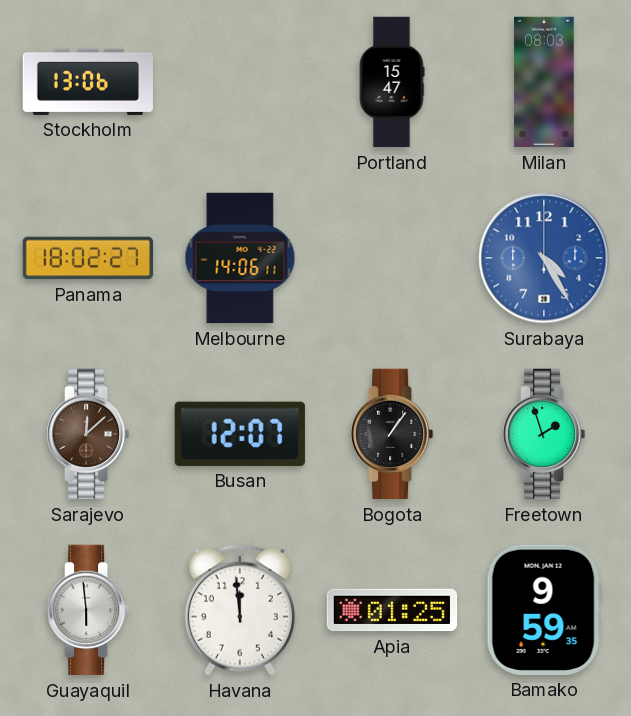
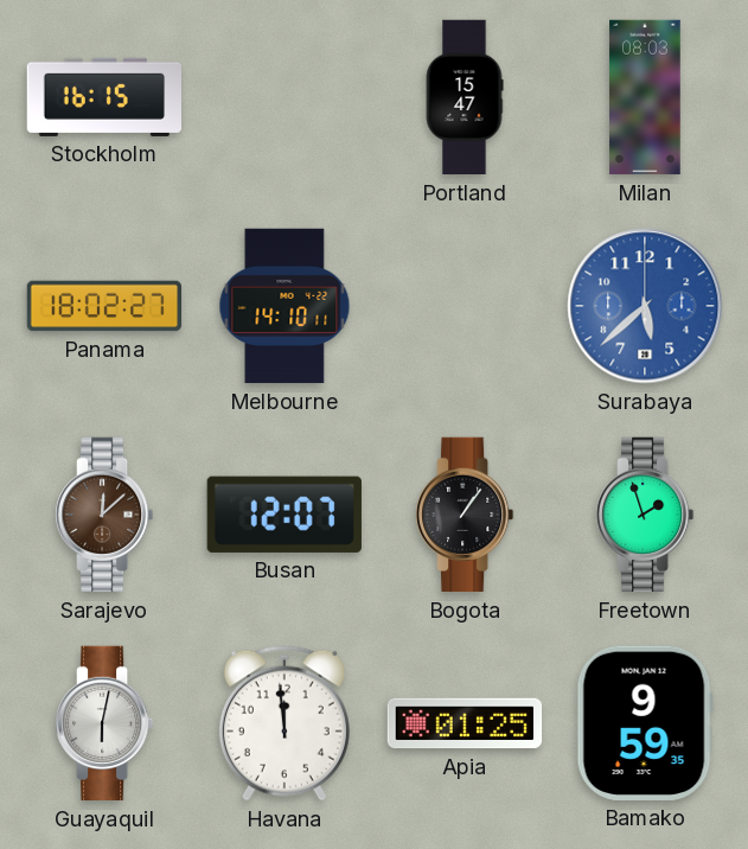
Stockholm: 13:06 -> 16:15
Melbourne: 14:06 -> 14:10
Surabaya: 4:25 -> 5:38
Guayaquil: 5:59 -> 6:02
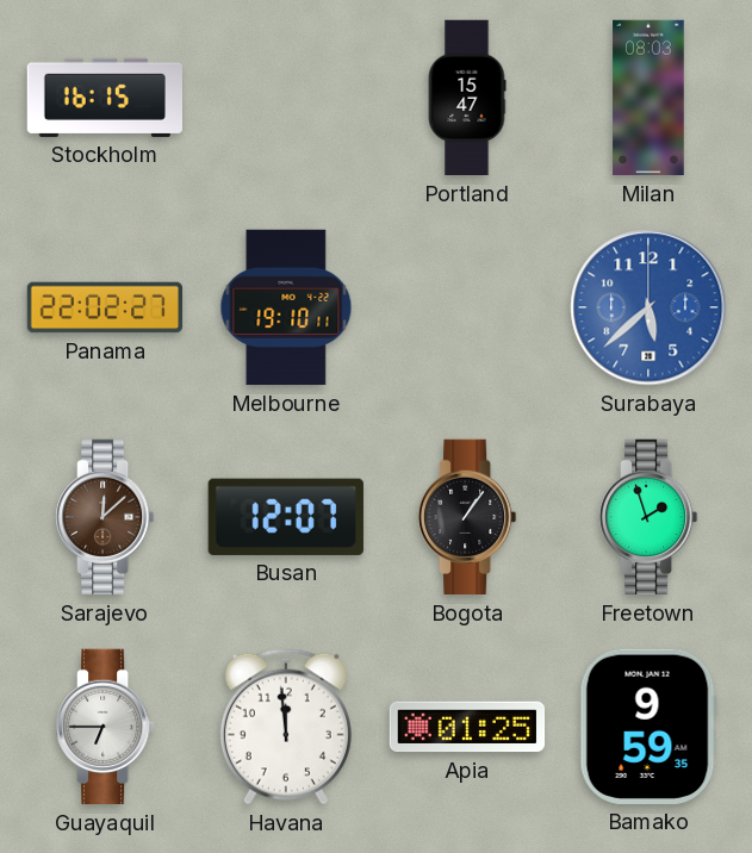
Panama: 18:02 -> 22:02
Melbourne: 14:10 -> 19:10
Guayaquil: 6:02 -> 6:45
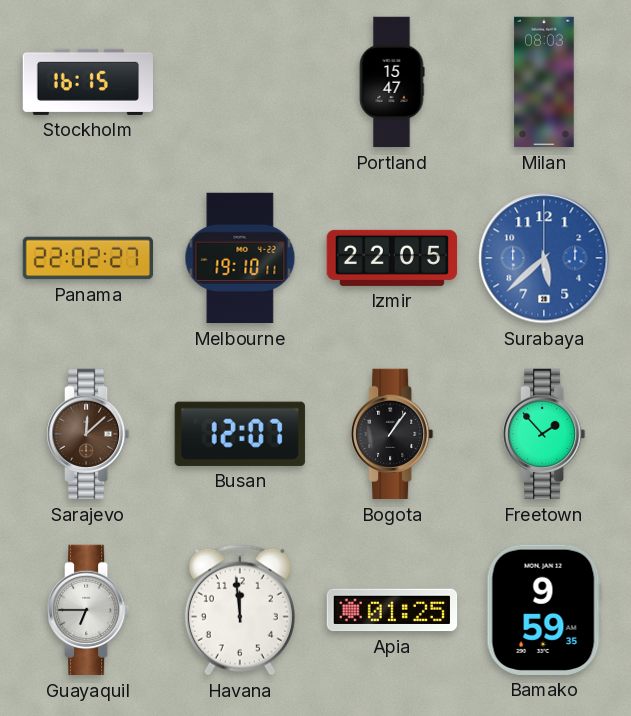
Izmir: none -> 22:05
Freetown: 1:57 -> 1:53
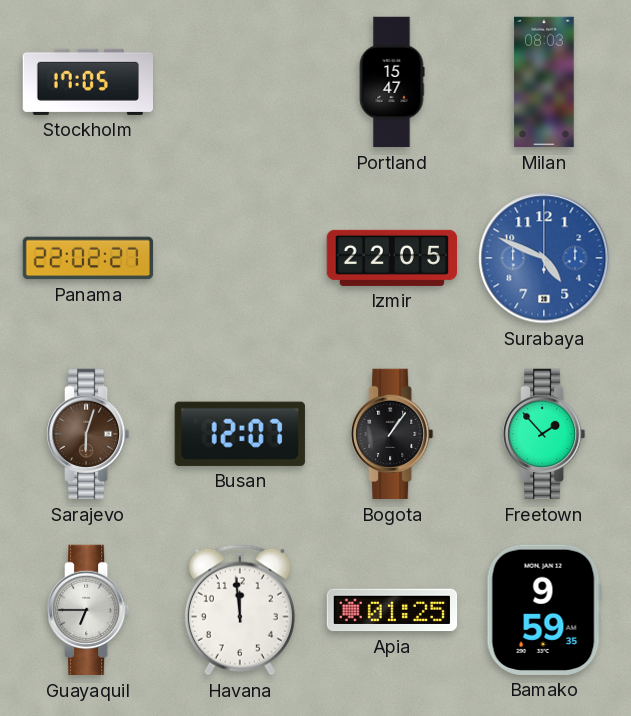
Stockholm: 16:15 -> 17:05
Melbourne: 19:10 -> none
Surabaya: 5:38 -> 4:49
Sarajevo: 12:08 -> 6:03
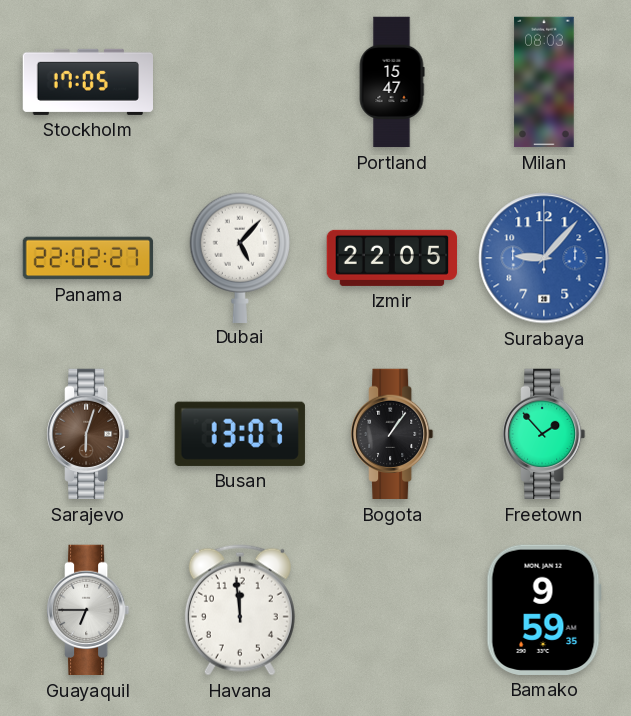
Dubai: none -> 5:07
Surabaya: 4:49 -> 9:07
Busan: 12:07 -> 13:07
Apia: 01:25 -> none
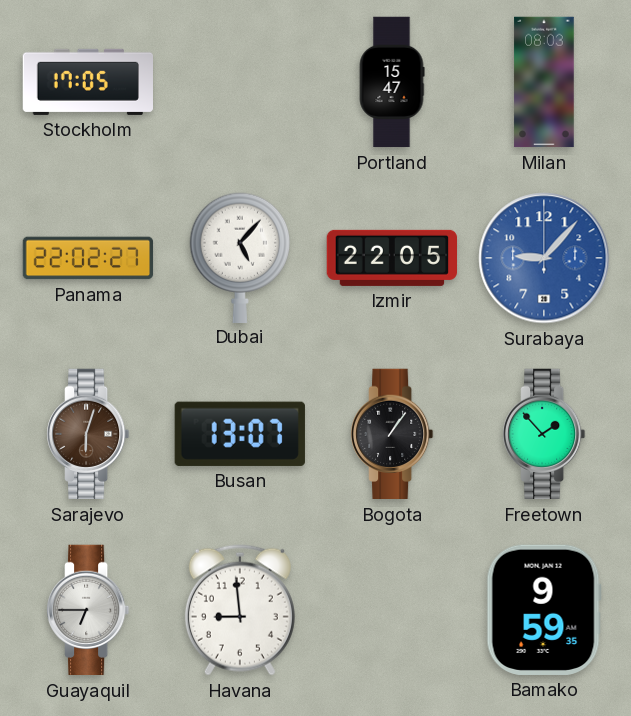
Havana: 11:59 -> 8:59
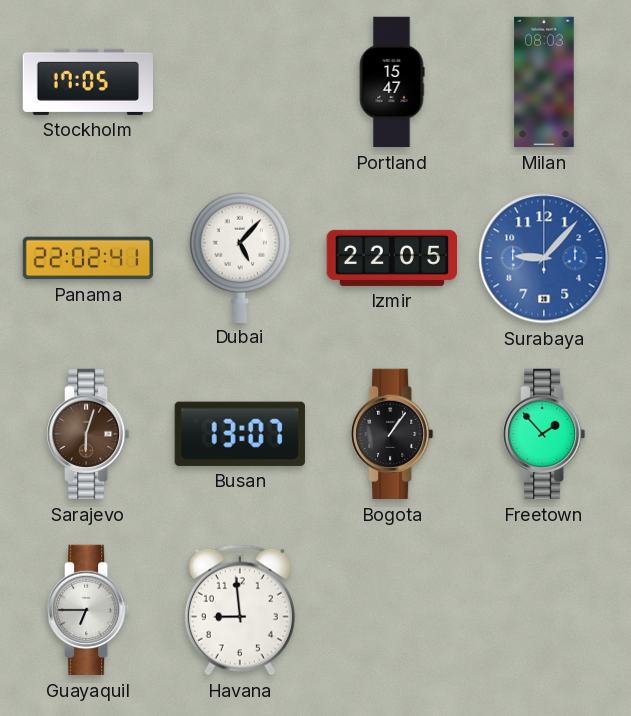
Panama: 22:02:27 -> 22:02:41
Bamako: 9:59 -> none
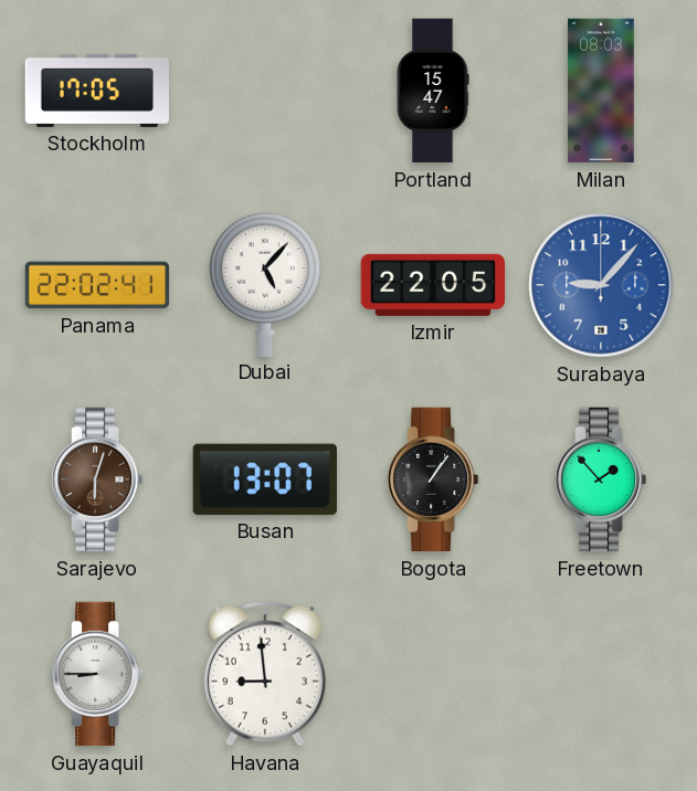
Guayaquil: 6:45 -> 8:45
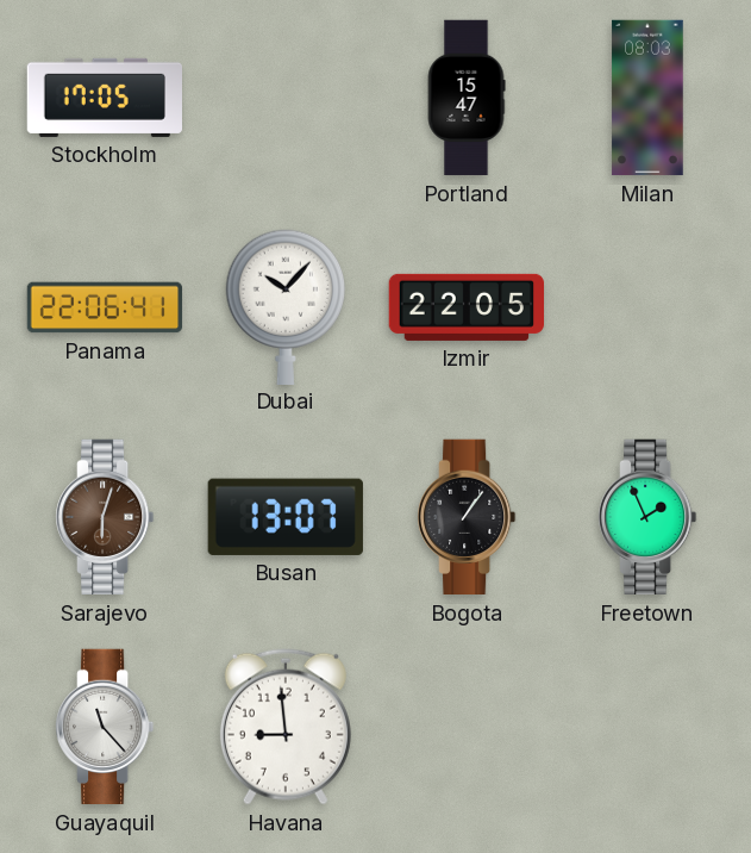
Panama: 22:02 -> 22:06
Dubai: 5:07 -> 10:07
Surabaya: 9:07 -> none
Freetown: 1:53 -> 1:56
Guayaquil: 8:45 -> 11:23
